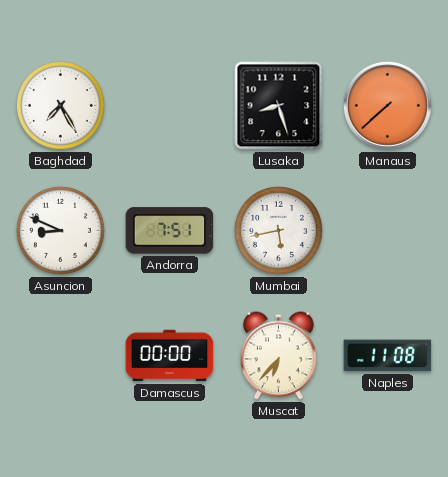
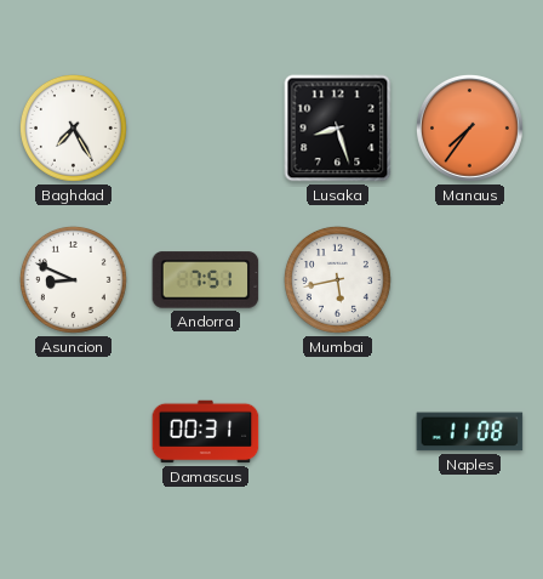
Manaus: 7:38 -> 7:36
Damascus: 00:00 -> 00:31
Muscat: 6:37 -> none
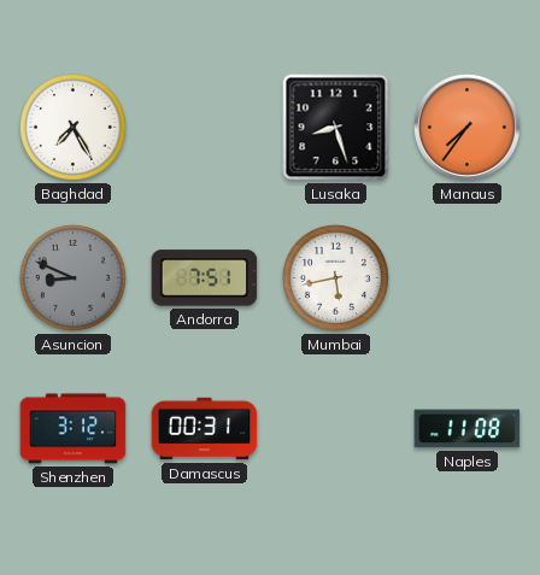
Asuncion dial: white -> grey
Shenzhen: none -> 3:12
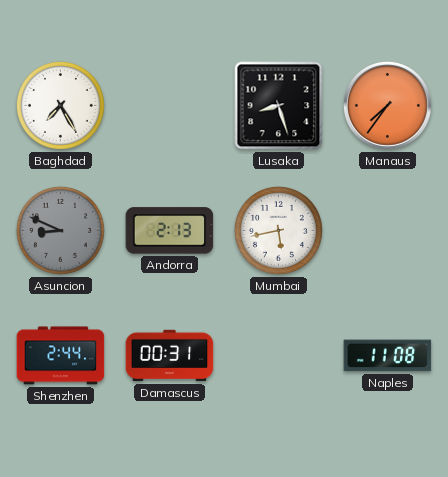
Andorra: 7:51 -> 2:13
Shenzhen: 3:12 -> 2:44
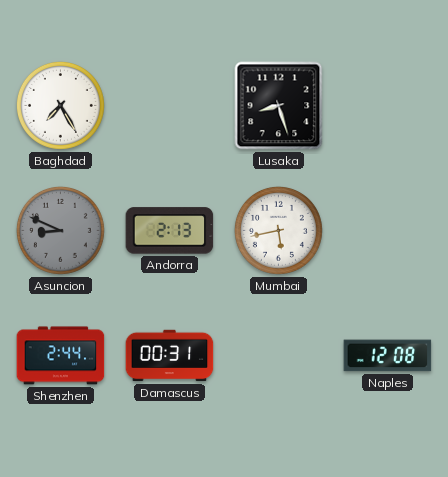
Manaus: 7:36 -> none
Naples: 11:08 -> 12:08
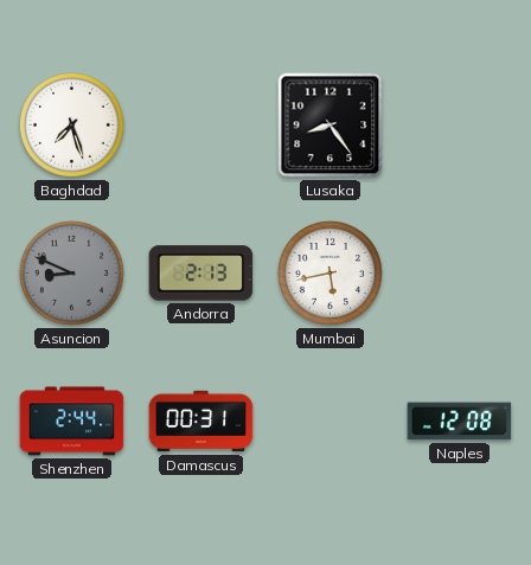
Baghdad: 7:25 -> 7:27
Lusaka: 8:27 -> 8:24
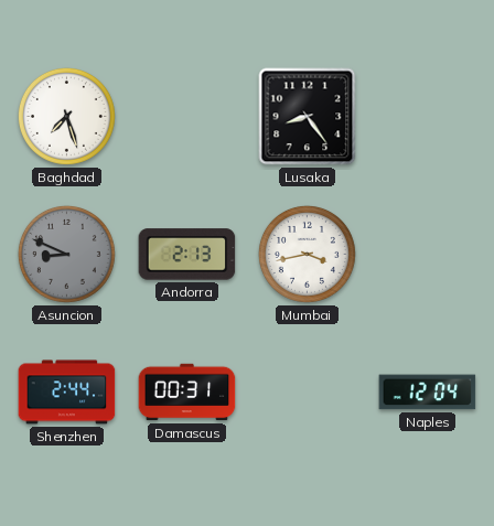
Mumbai: 5:43 -> 3:43
Naples: 12:08 -> 12:04
